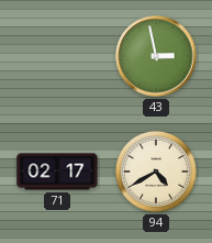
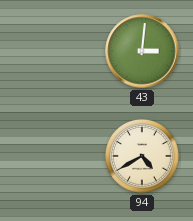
43: 2:58 -> 3:01
71: 02:17 -> none
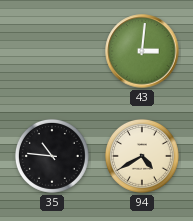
35: none -> 10:46
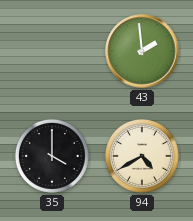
43: 3:01 -> 1:59
35: 10:46 -> 4:00
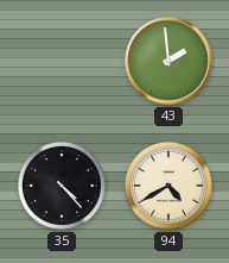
35: 4:00 -> 4:23
